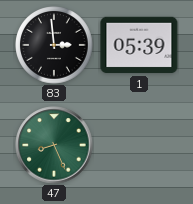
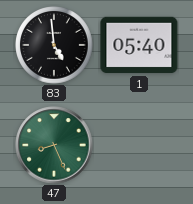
83: 2:59 -> 4:59
1: 05:39 -> 05:40
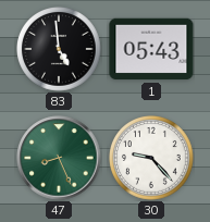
1: 05:40 -> 05:43
30: none -> 9:23
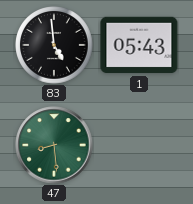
47: 8:26 -> 8:29
30: 9:23 -> none
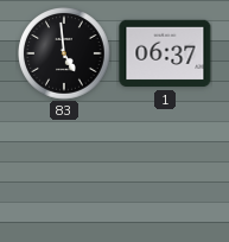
1: 05:43 -> 06:37
47: 8:29 -> none
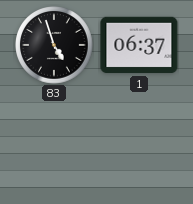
83: 4:59 -> 4:57
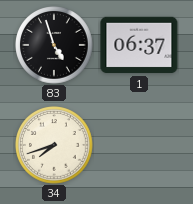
34: none -> 7:42
